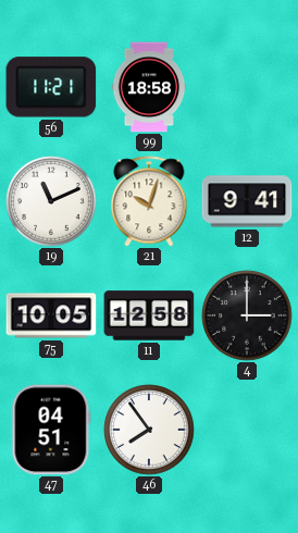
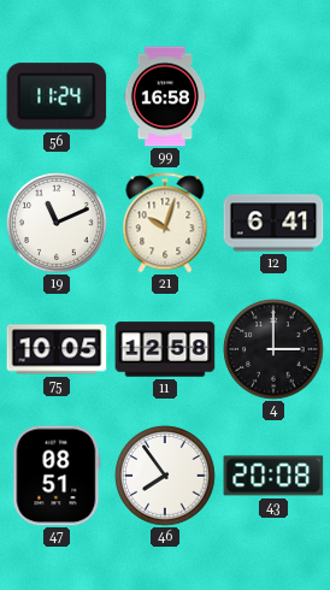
56: 11:21 -> 11:24
99: 18:58 -> 16:58
12: 9:41 -> 6:41
47: 04:51 -> 08:51
43: none -> 20:08
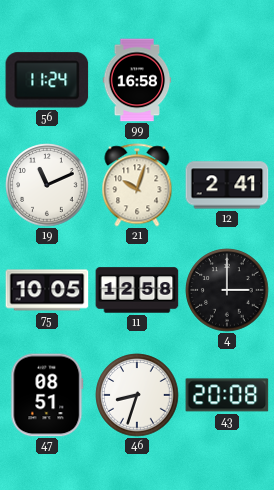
12: 6:41 -> 2:41
46: 7:54 -> 8:33
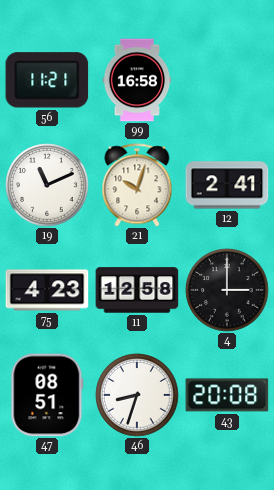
56: 11:24 -> 11:21
75: 10:05 -> 4:23
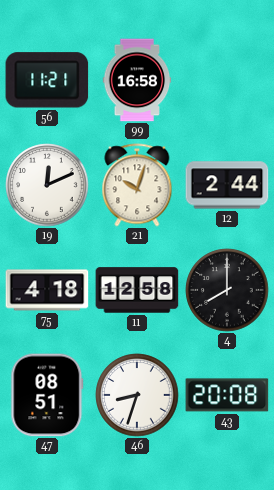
19: 11:11 -> 12:11
12: 2:41 -> 2:44
75: 4:23 -> 4:18
4: 3:00 -> 8:00
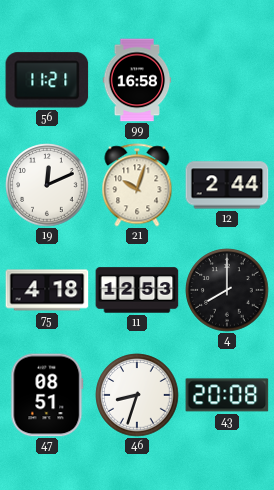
11: 12:58 -> 12:53
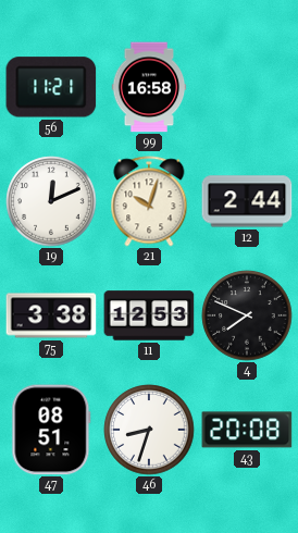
75: 4:18 -> 3:38
4: 8:00 -> 7:49
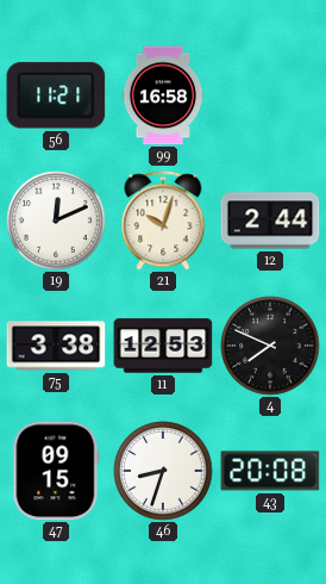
47: 08:51 -> 09:15
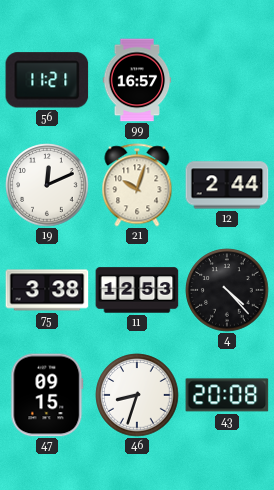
99: 16:58 -> 16:57
4: 7:49 -> 4:23
